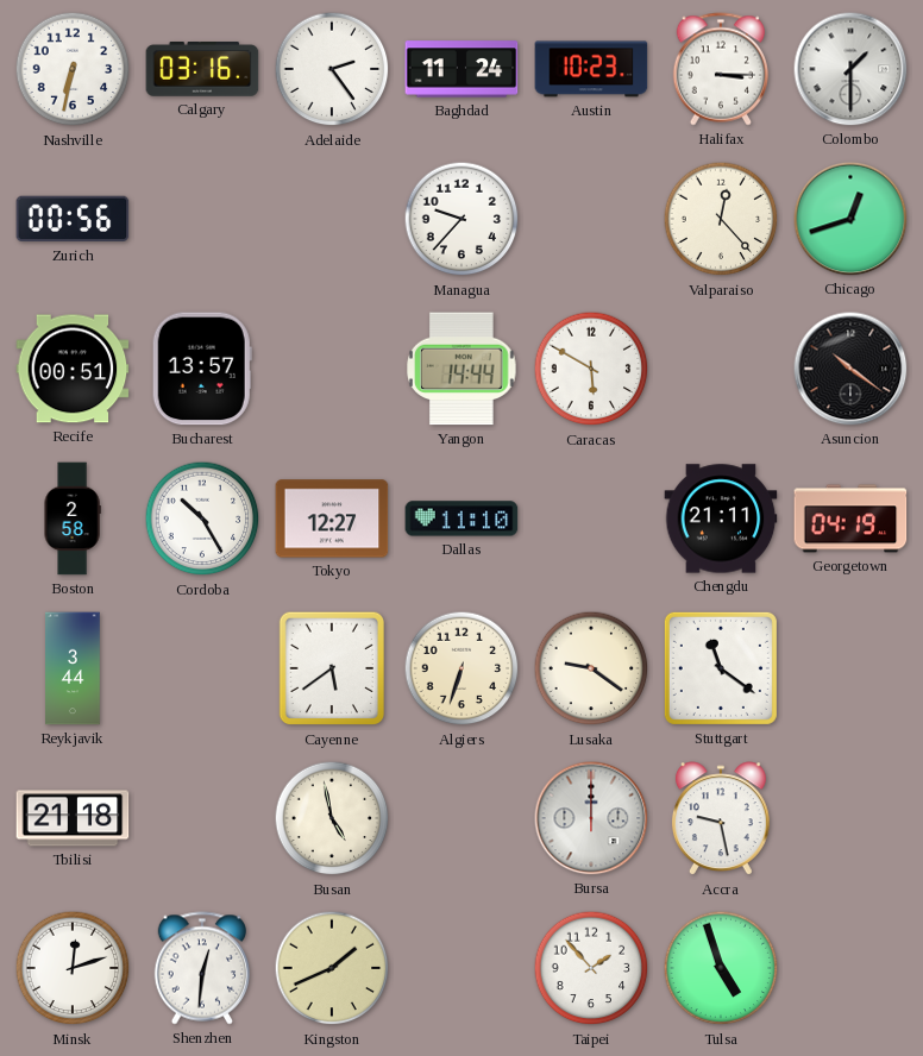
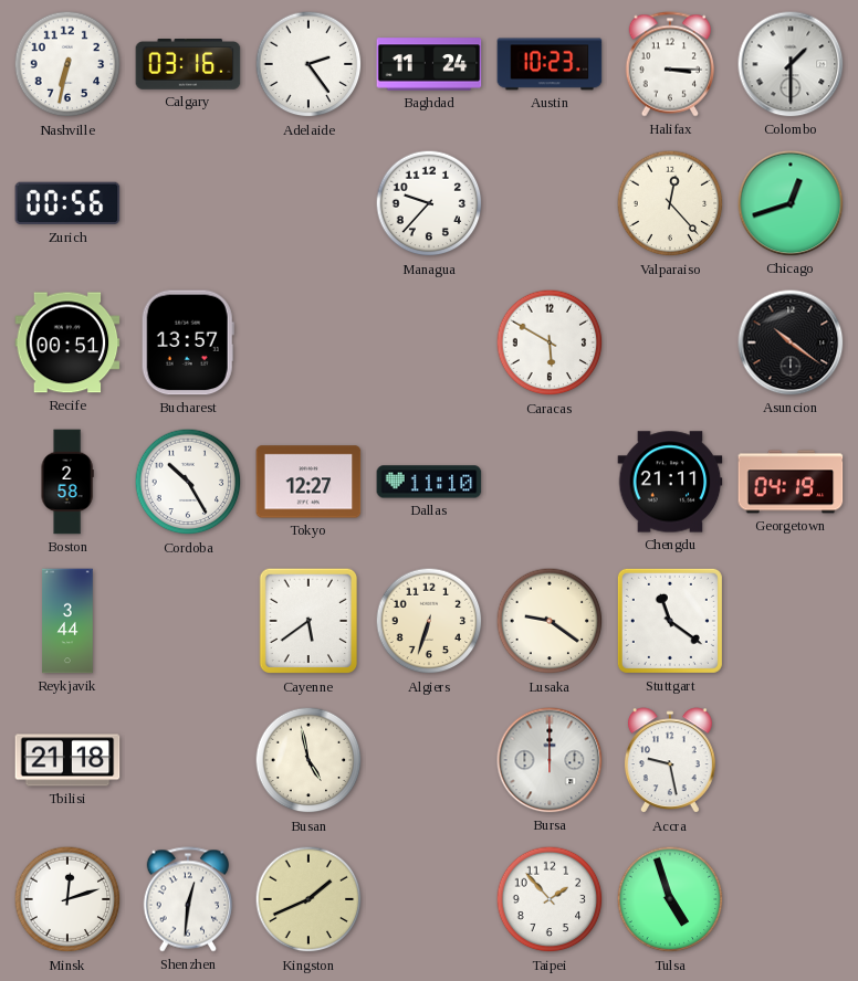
Yangon: 14:44 -> none
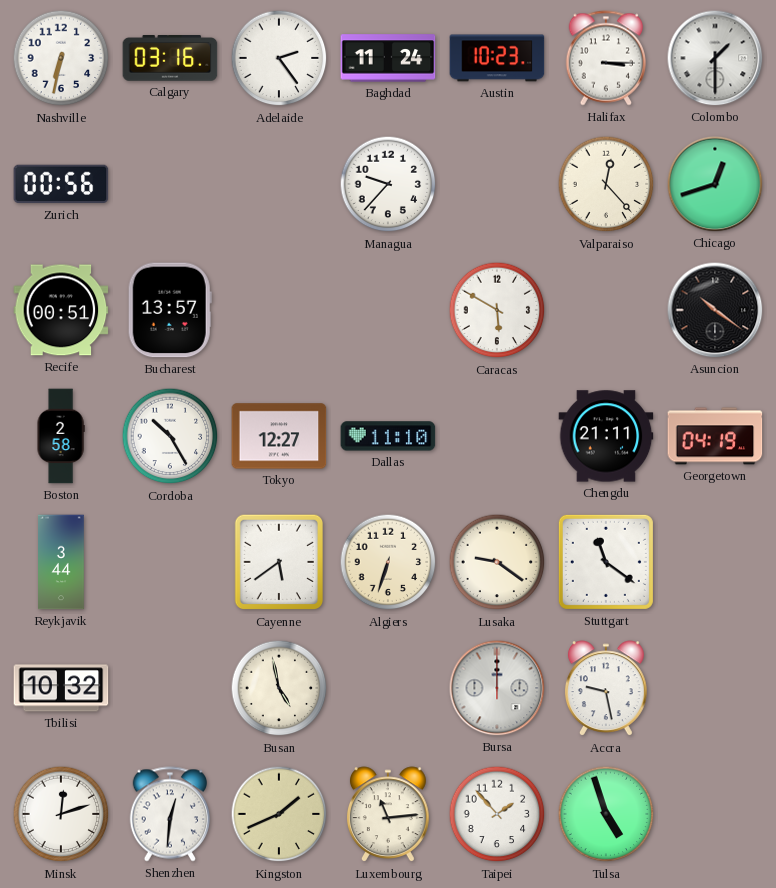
Tbilisi: 21:18 -> 10:32
Luxembourg: none -> 11:14
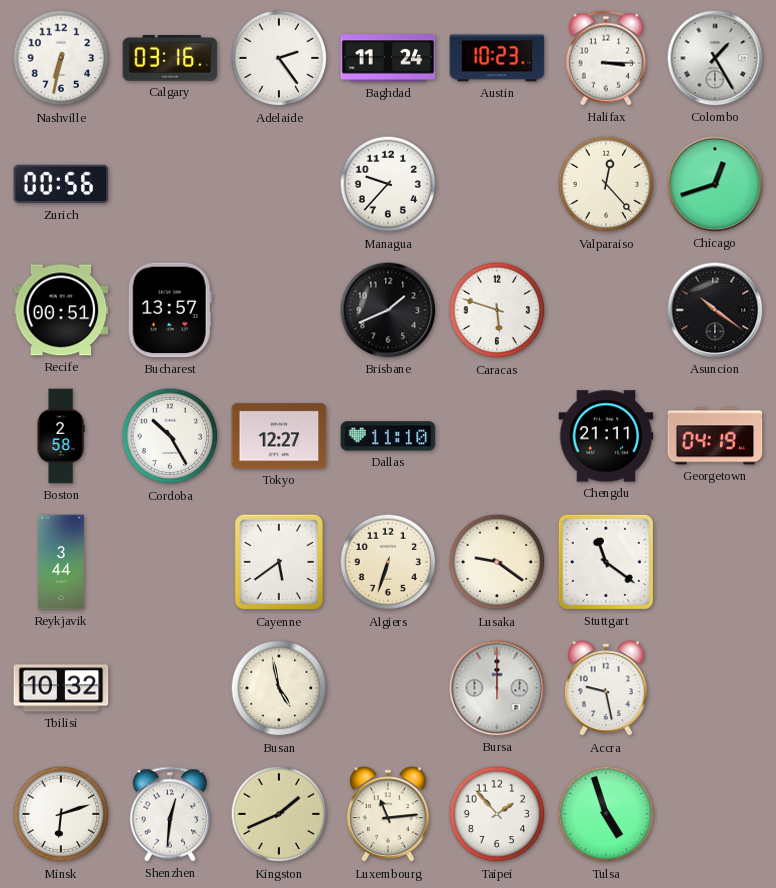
Colombo: 1:30 -> 1:25
Brisbane: none -> 1:41
Caracas: 5:50 -> 5:48
Minsk: 12:12 -> 6:12
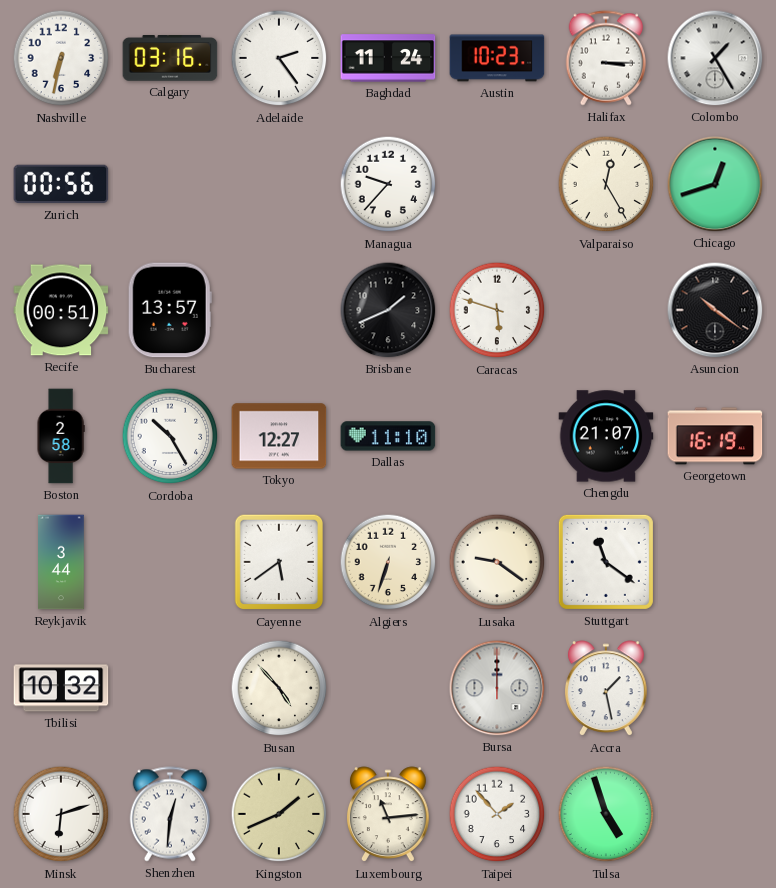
Valparaiso: 12:23 -> 12:25
Chengdu: 21:11 -> 21:07
Georgetown: 04:19 -> 16:19
Busan: 4:58 -> 4:53
Accra: 9:28 -> 1:28
